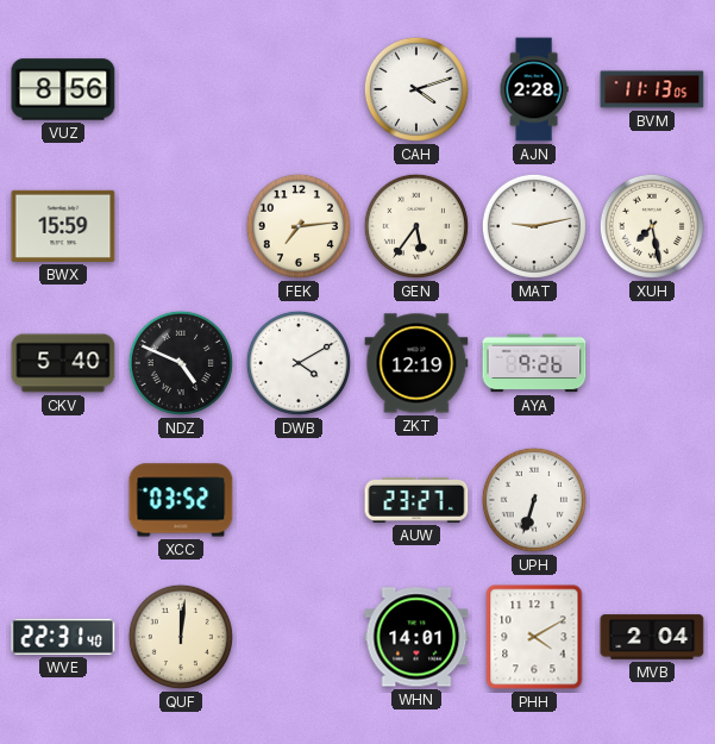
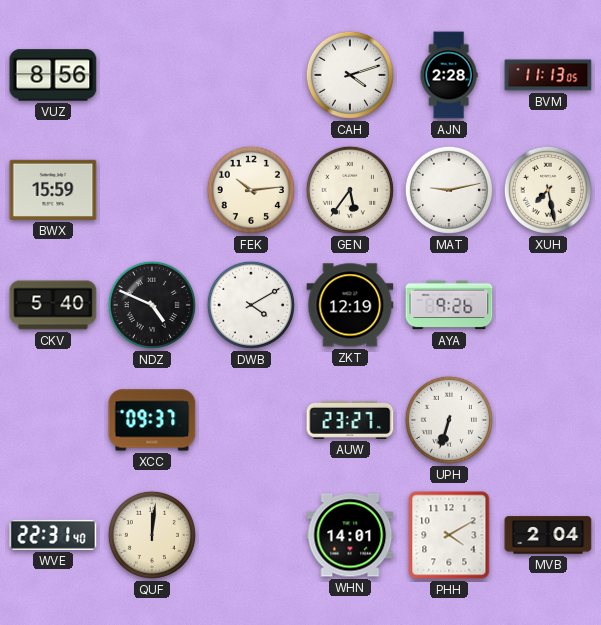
FEK: 7:14 -> 10:14
XCC: 03:52 -> 09:37
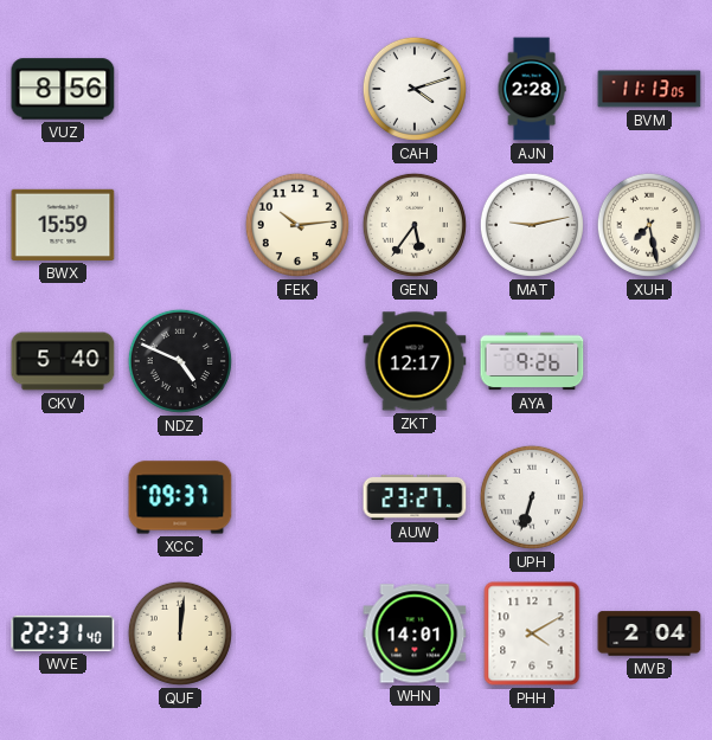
DWB: 4:10 -> none
ZKT: 12:19 -> 12:17
